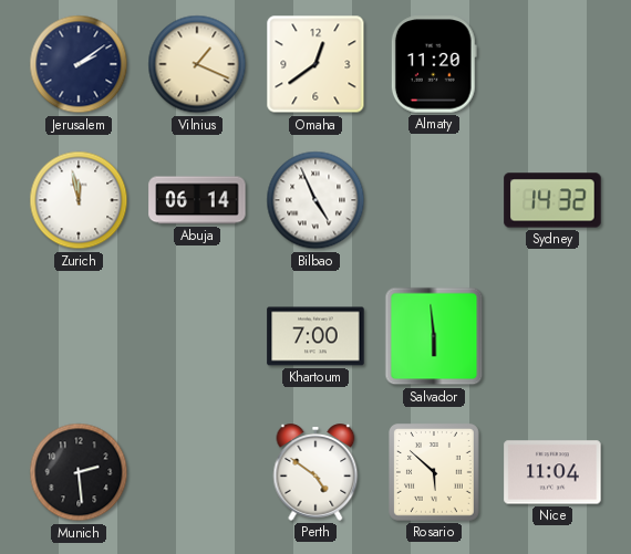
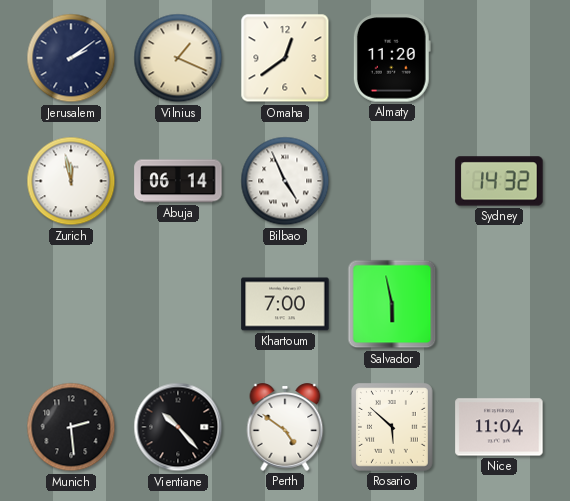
Salvador: 5:59 -> 5:58
Vientiane: none -> 10:23
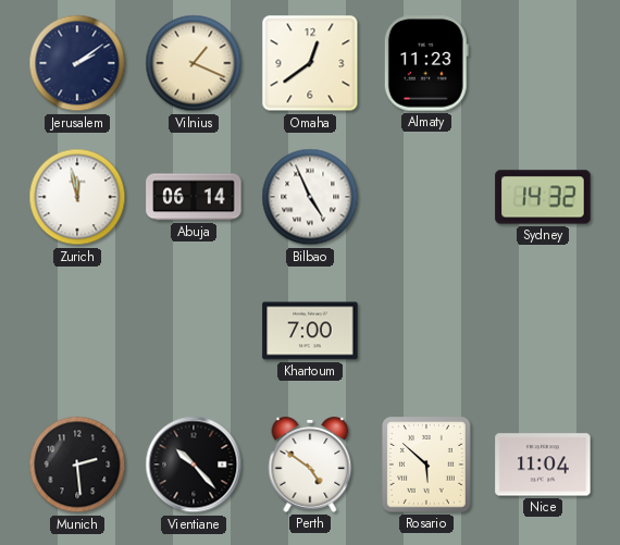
Almaty: 11:20 -> 11:23
Salvador: 5:58 -> none
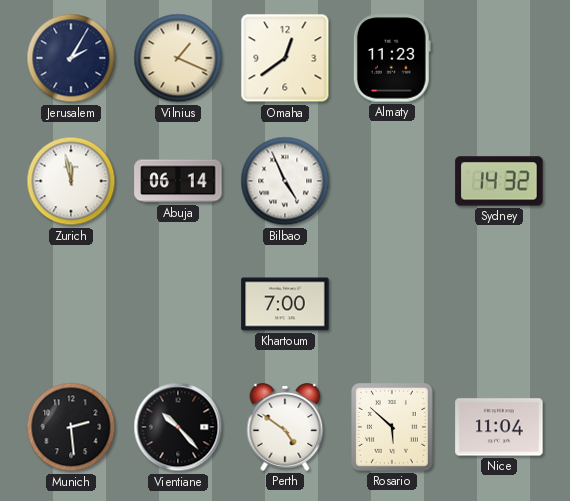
Jerusalem: 2:09 -> 2:05
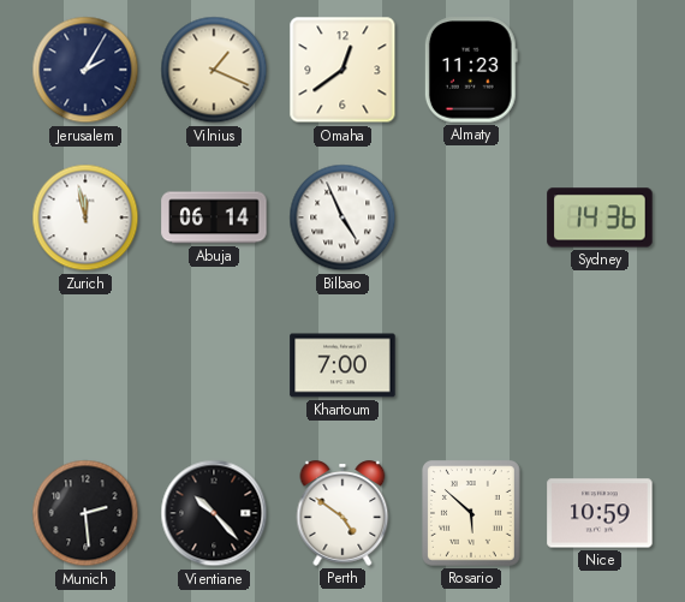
Sydney: 14:32 -> 14:36
Nice: 11:04 -> 10:59
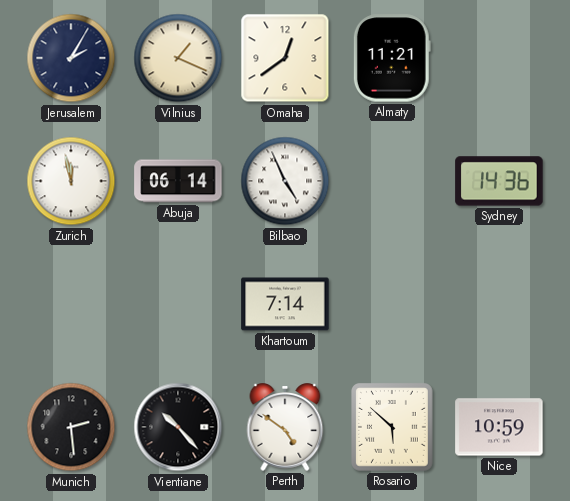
Almaty: 11:23 -> 11:21
Khartoum: 7:00 -> 7:14
